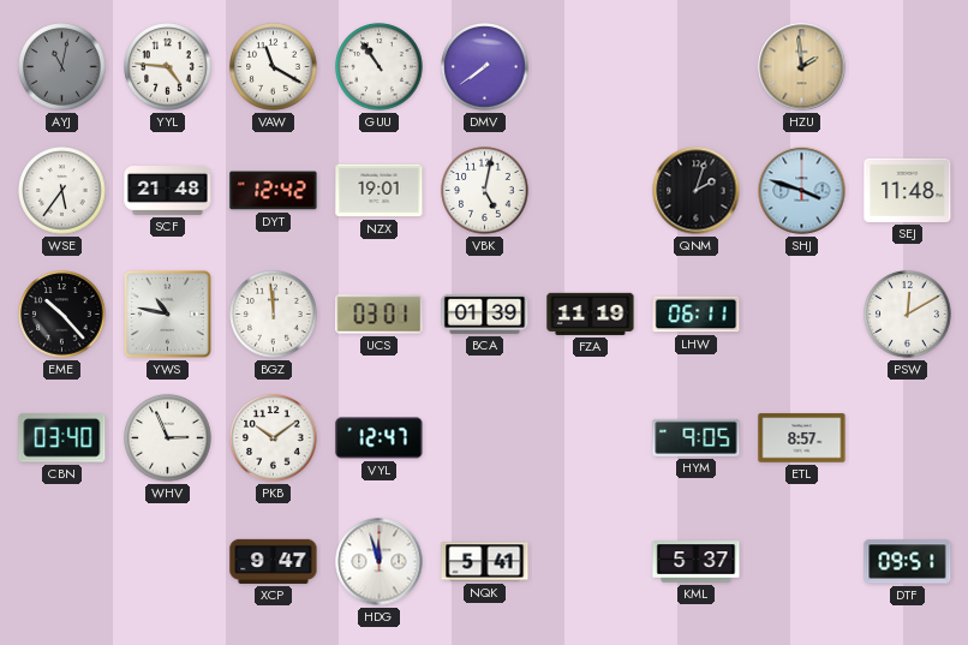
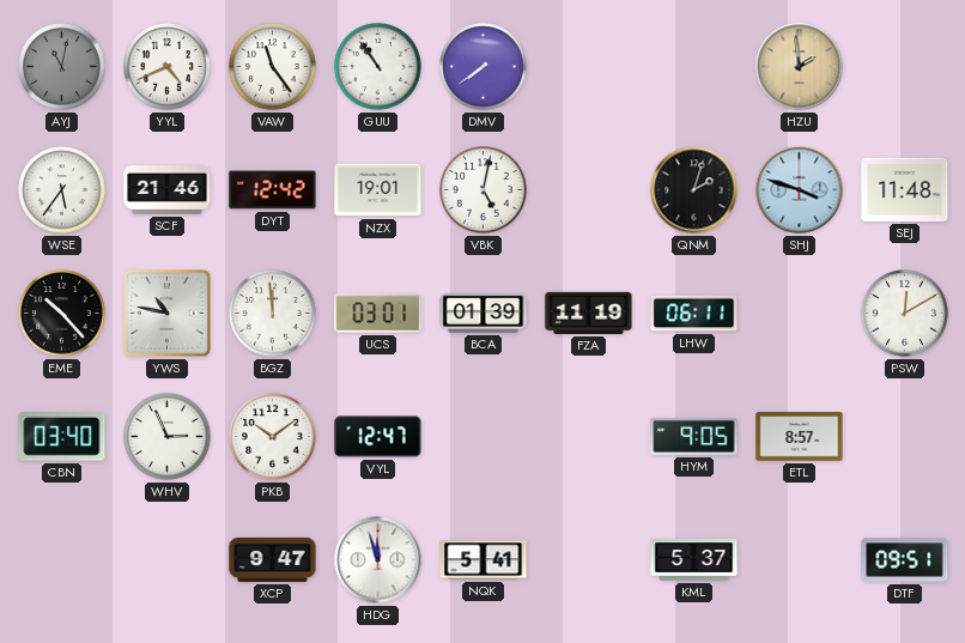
YYL: 4:46 -> 4:41
VAW: 11:20 -> 11:24
SCF: 21:48 -> 21:46
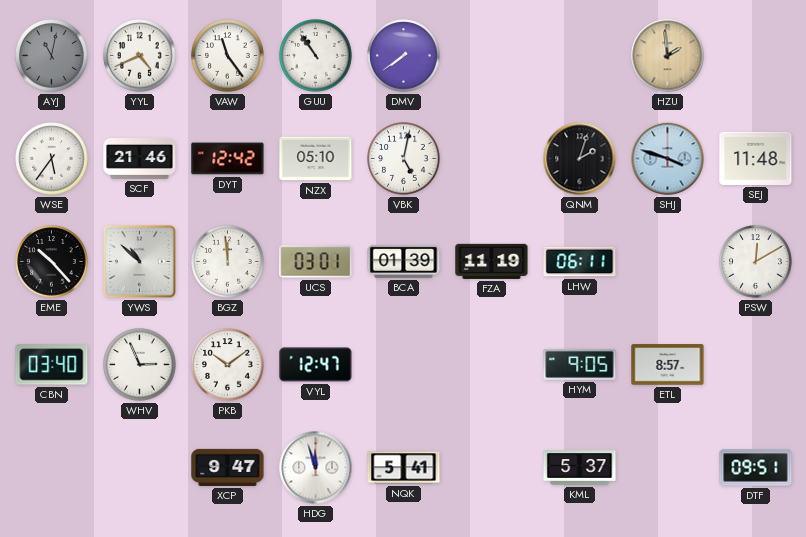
NZX: 19:01 -> 05:10
YWS: 10:47 -> 10:52
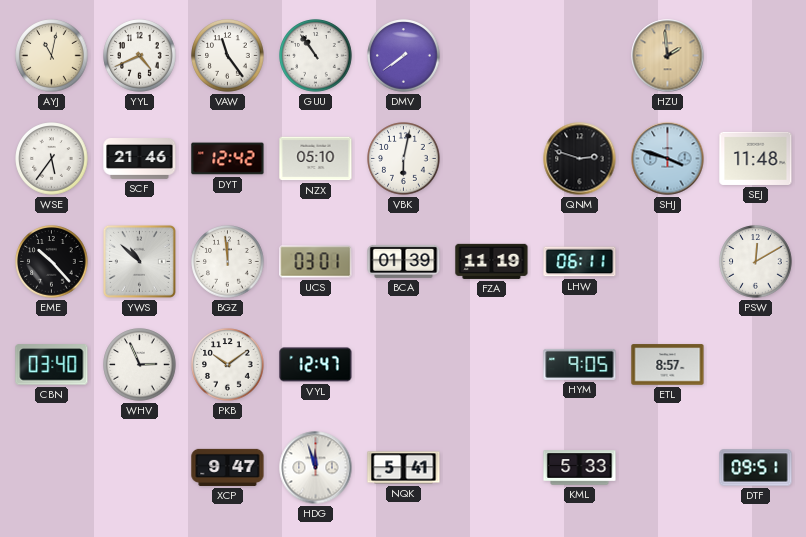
AYJ dial: grey -> cream
VBK: 5:02 -> 6:02
QNM: 2:03 -> 2:48
KML: 5:37 -> 5:33
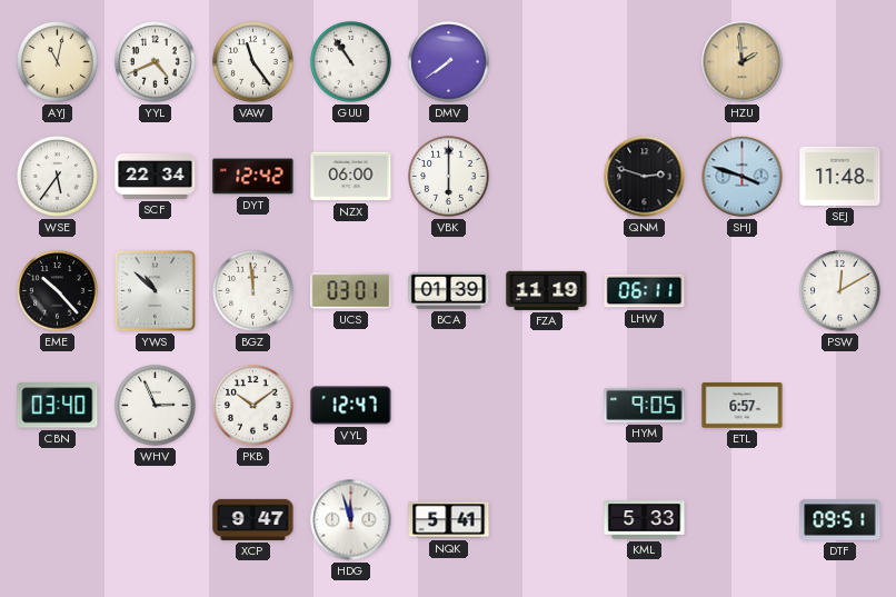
SCF: 21:46 -> 22:34
NZX: 05:10 -> 06:00
VBK: 6:02 -> 6:00
ETL: 8:57 -> 6:57
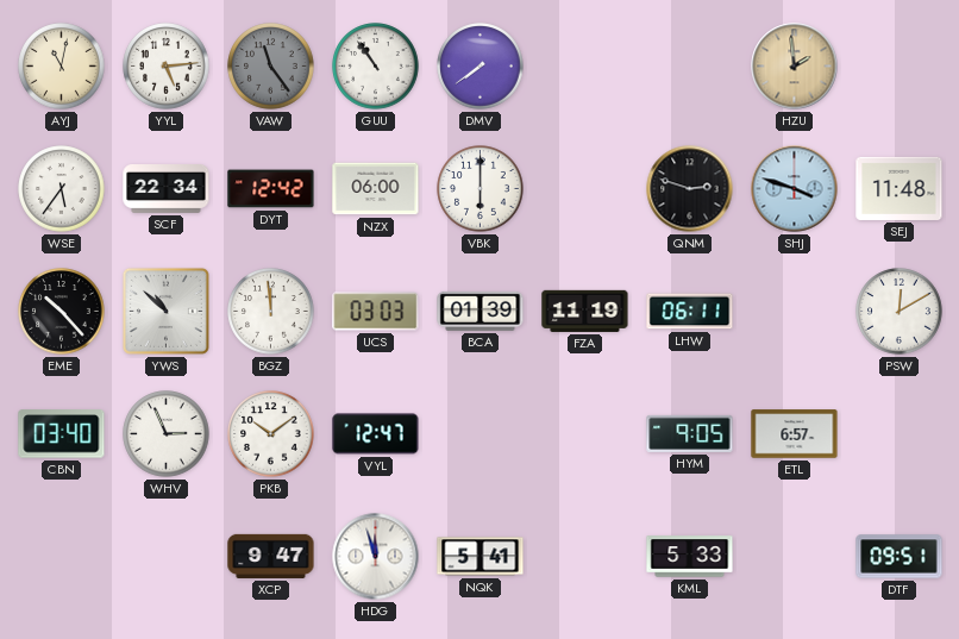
YYL: 4:41 -> 5:14
VAW dial: white -> grey
UCS: 03:01 -> 03:03
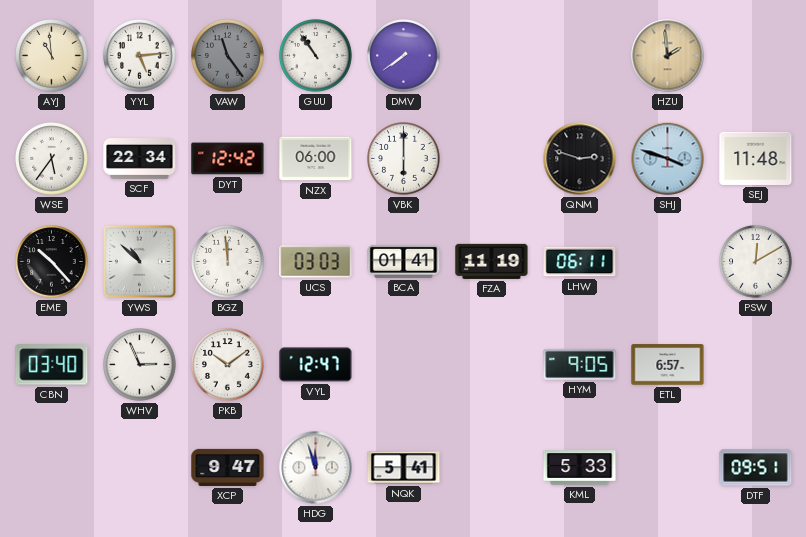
AYJ: 11:02 -> 10:59
BCA: 01:39 -> 01:41
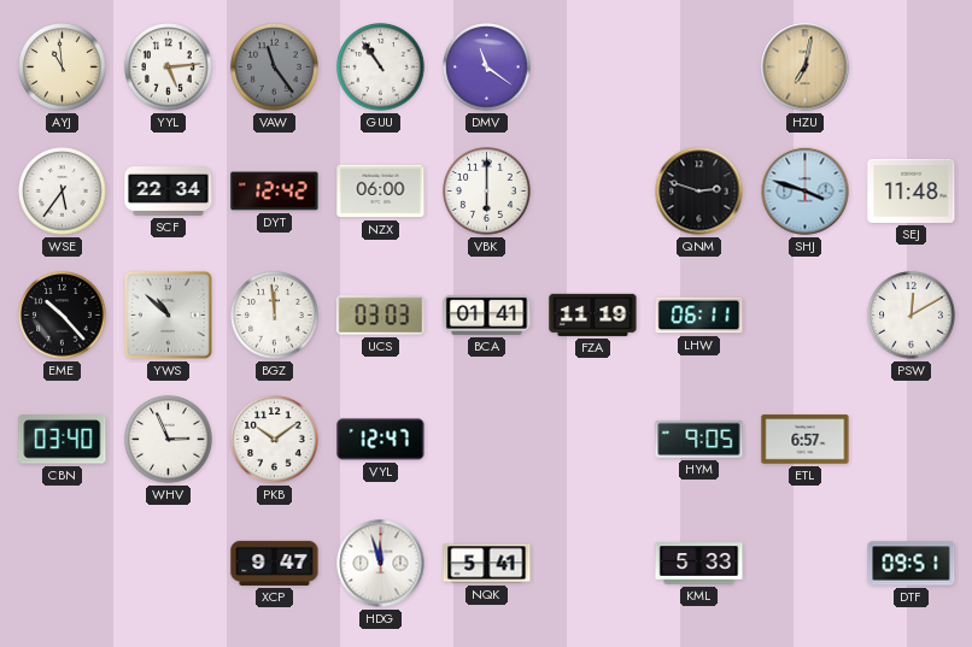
DMV: 7:39 -> 11:21
HZU: 1:59 -> 7:02
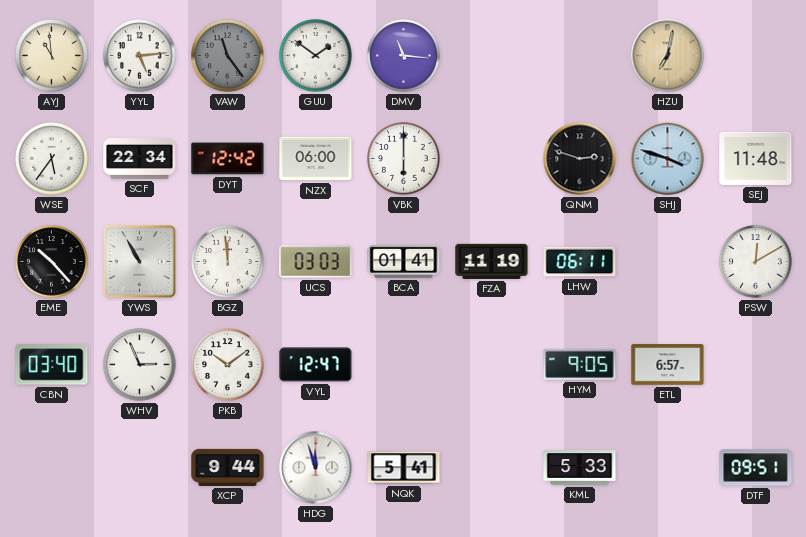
GUU: 10:54 -> 1:51
DMV: 11:21 -> 11:16
YWS: 10:52 -> 10:55
XCP: 9:47 -> 9:44
